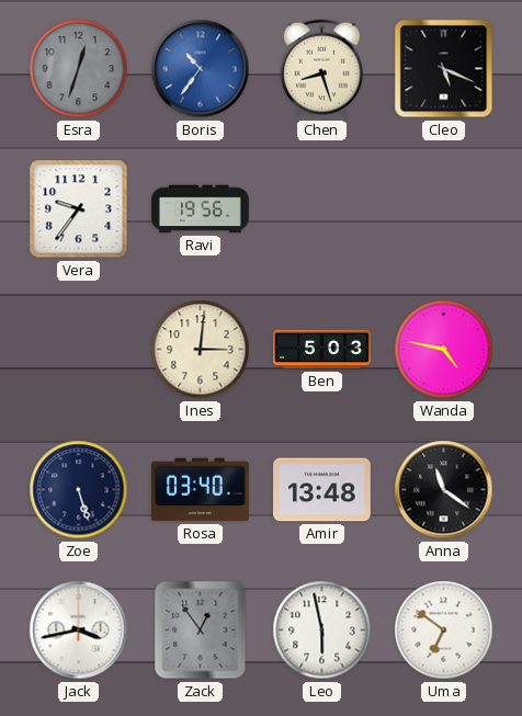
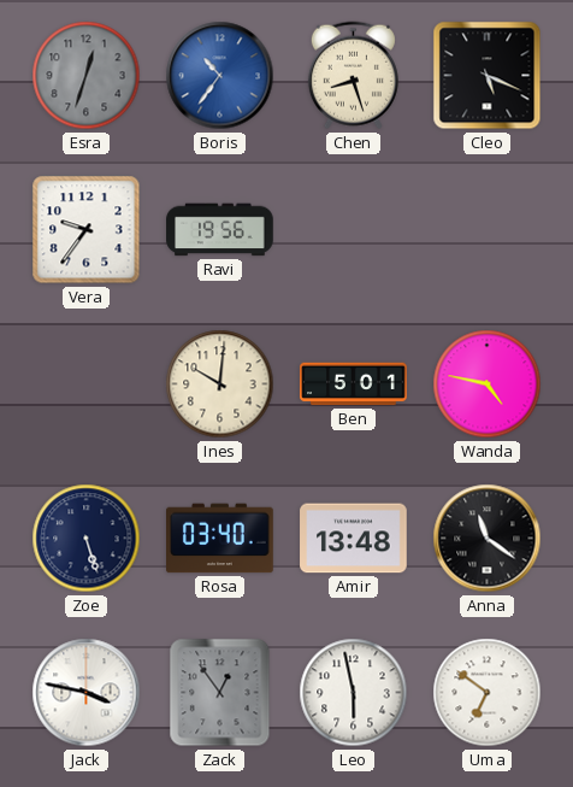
Ines: 3:01 -> 10:01
Ben: 5:03 -> 5:01
Jack: 3:43 -> 3:47
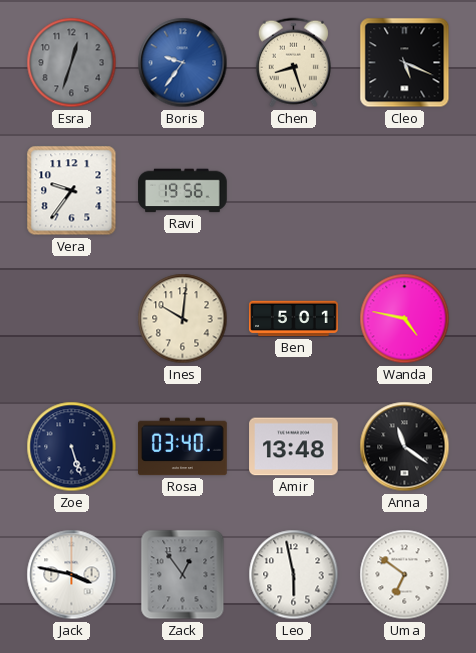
Boris: 10:36 -> 9:36
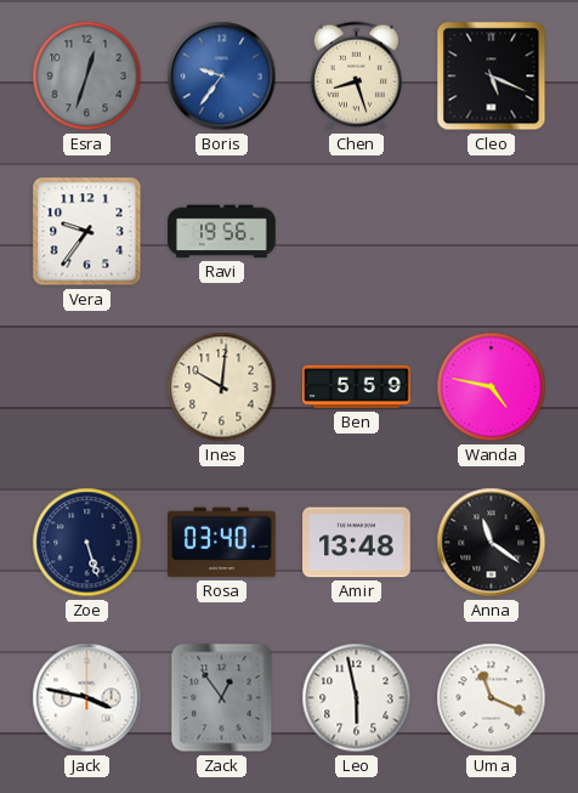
Ben: 5:01 -> 5:59
Uma: 6:51 -> 11:19
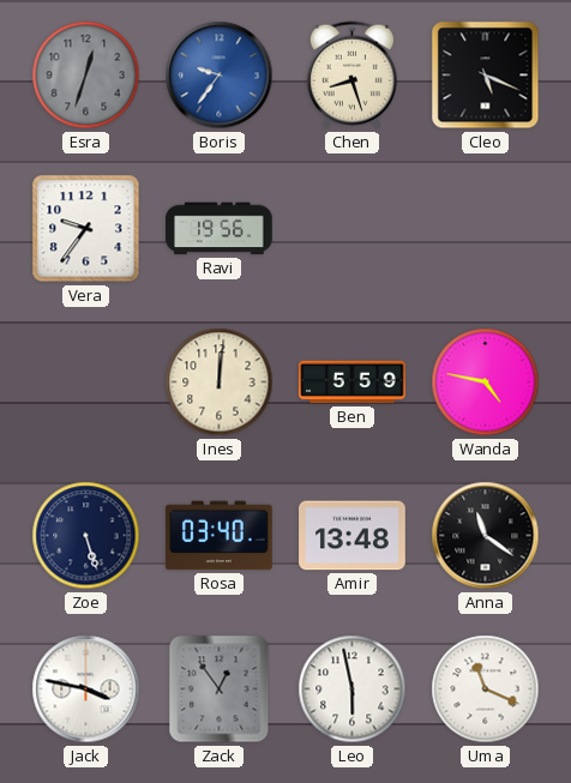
Ines: 10:01 -> 12:01
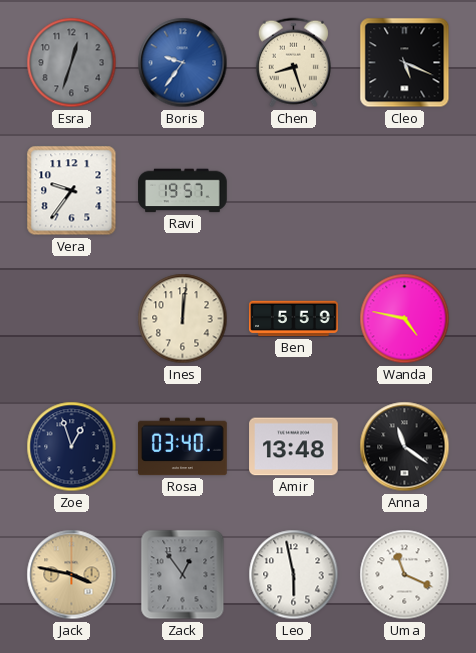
Ravi: 19:56 -> 19:57
Zoe: 5:27 -> 12:57
Jack dial: white -> champagne
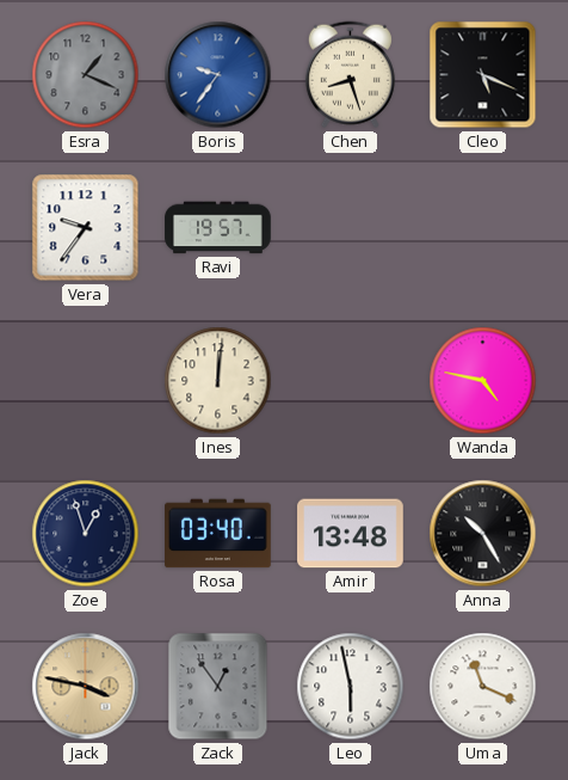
Esra: 12:33 -> 1:19
Ben: 5:59 -> none
Anna: 11:21 -> 10:25
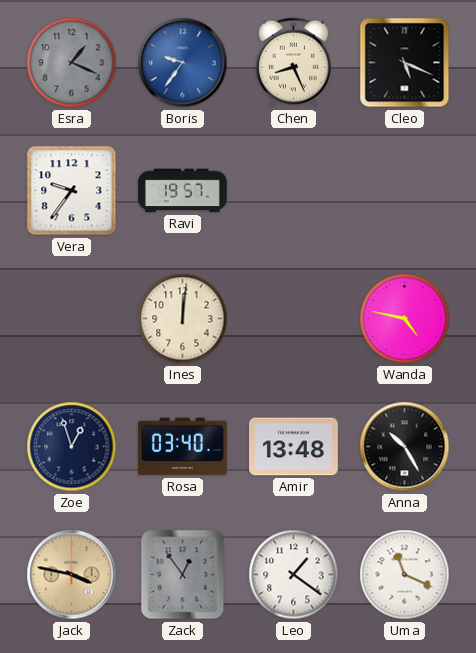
Chen: 8:27 -> 8:26
Leo: 5:58 -> 1:21
